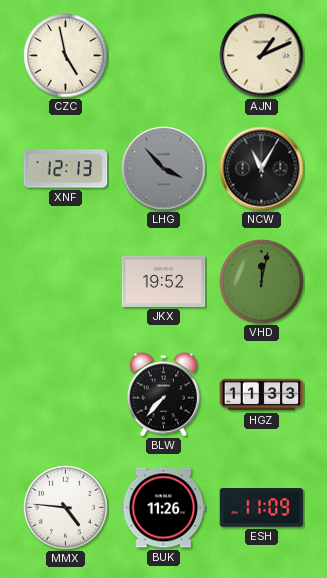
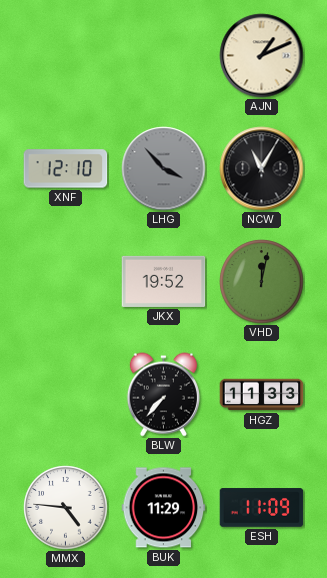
CZC: 4:58 -> none
XNF: 12:13 -> 12:10
BUK: 11:26 -> 11:29
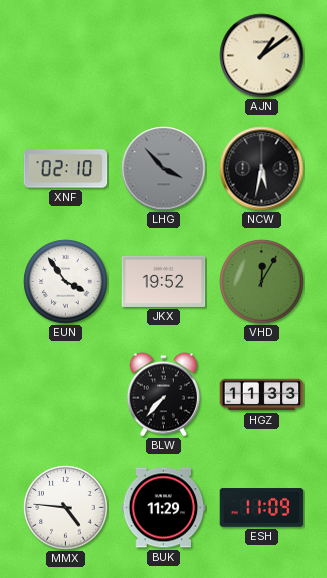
AJN: 1:11 -> 1:09
XNF: 12:10 -> 02:10
NCW: 11:05 -> 5:32
EUN: none -> 3:54
VHD: 12:02 -> 12:05
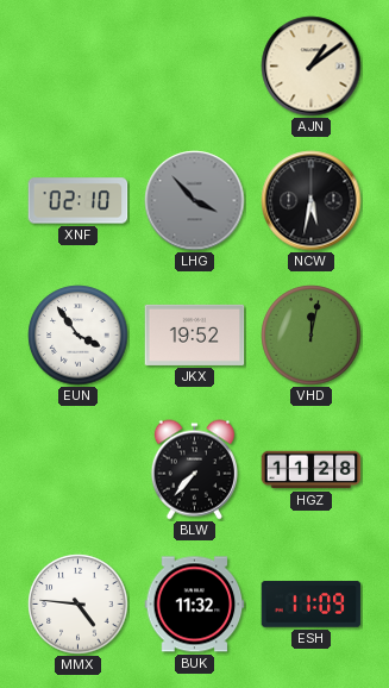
VHD: 12:05 -> 12:02
HGZ: 11:33 -> 11:28
BUK: 11:29 -> 11:32
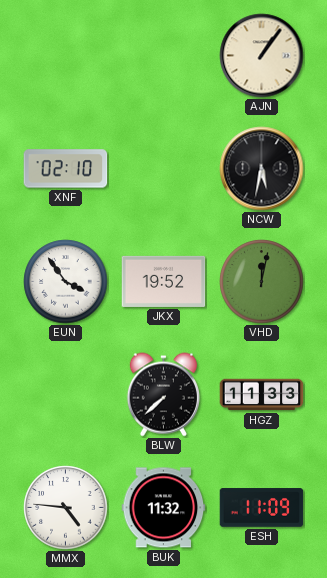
AJN: 1:09 -> 1:06
LHG: 3:53 -> none
BLW: 7:37 -> 7:38
HGZ: 11:28 -> 11:33
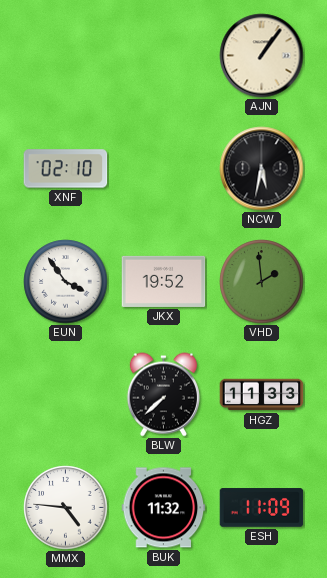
VHD: 12:02 -> 1:59
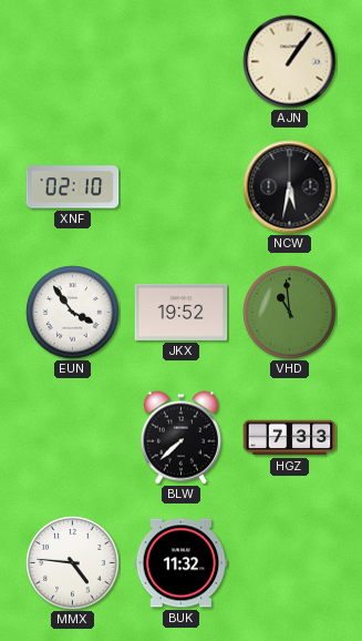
VHD: 1:59 -> 10:59
HGZ: 11:33 -> 7:33
ESH: 11:09 -> none
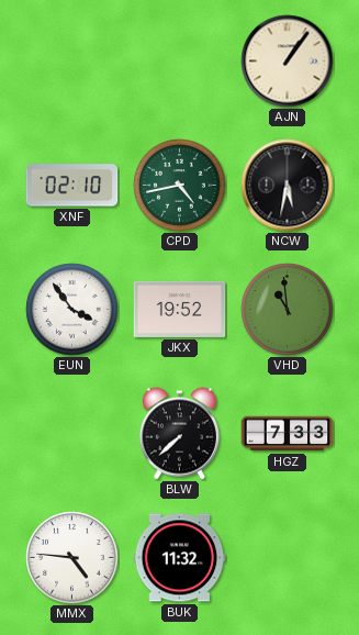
CPD: none -> 4:43
